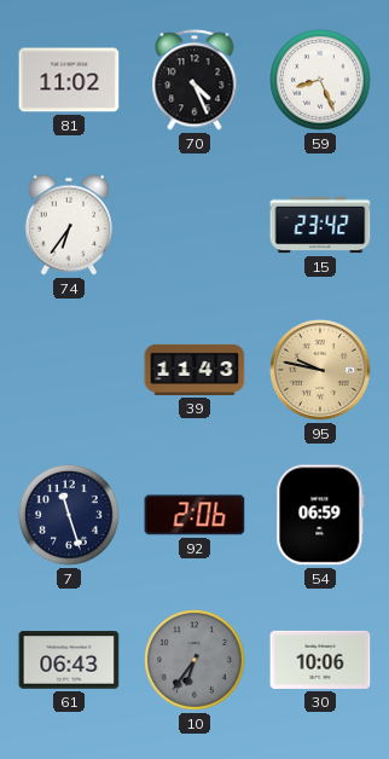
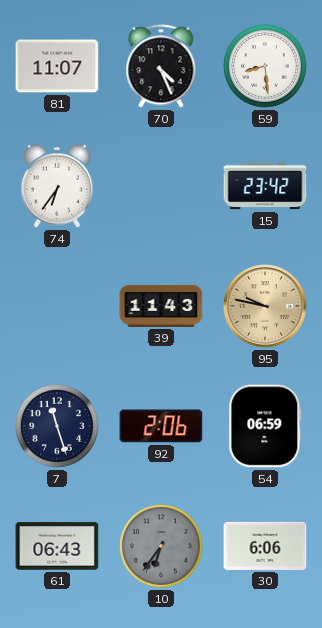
81: 11:02 -> 11:07
59: 8:26 -> 8:29
30: 10:06 -> 6:06
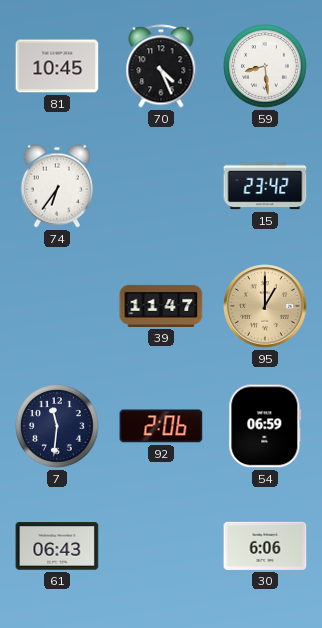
81: 11:07 -> 10:45
39: 11:43 -> 11:47
95: 9:47 -> 1:00
7: 11:27 -> 11:31
10: 6:36 -> none
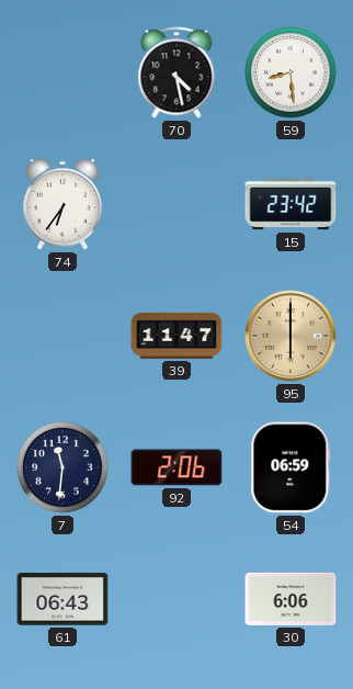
81: 10:45 -> none
70: 4:26 -> 4:28
95: 1:00 -> 6:00
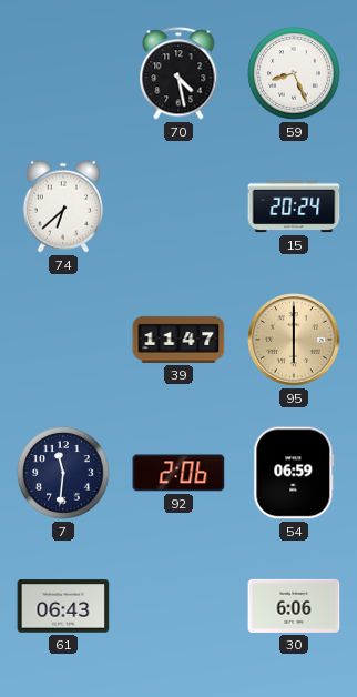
59: 8:29 -> 8:26
74: 6:36 -> 6:38
15: 23:42 -> 20:24
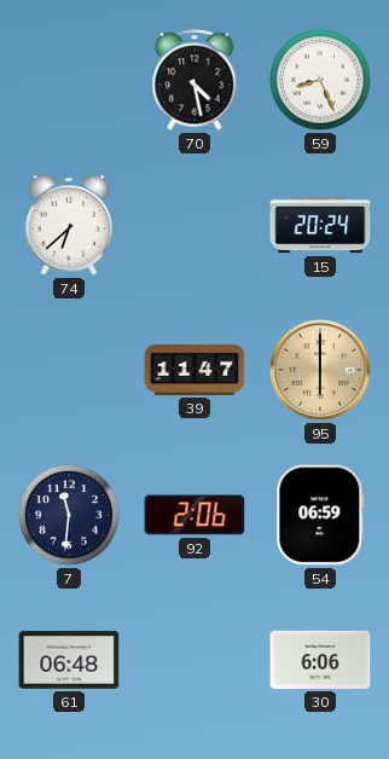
61: 06:43 -> 06:48
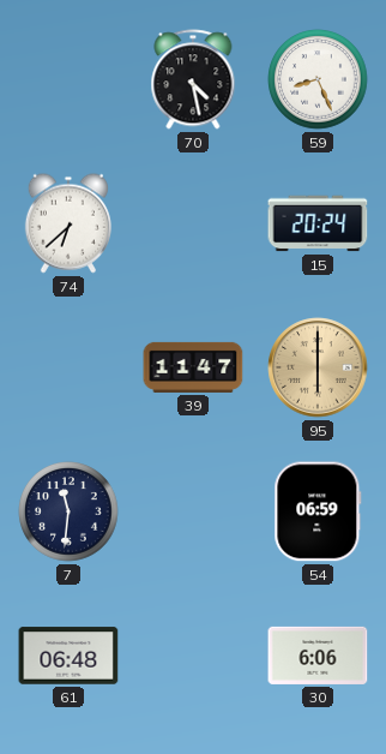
92: 2:06 -> none
